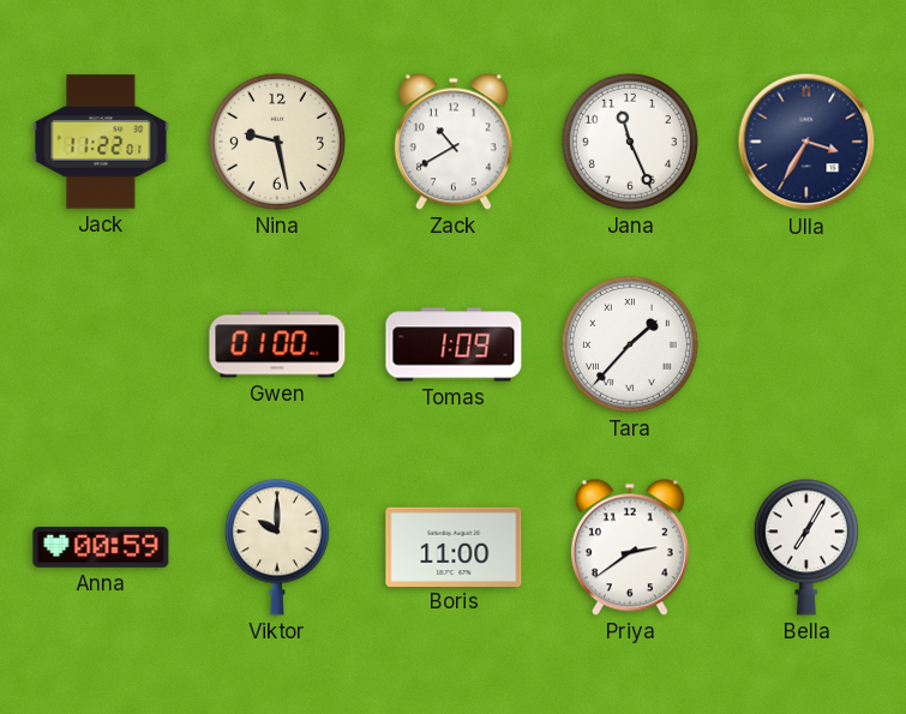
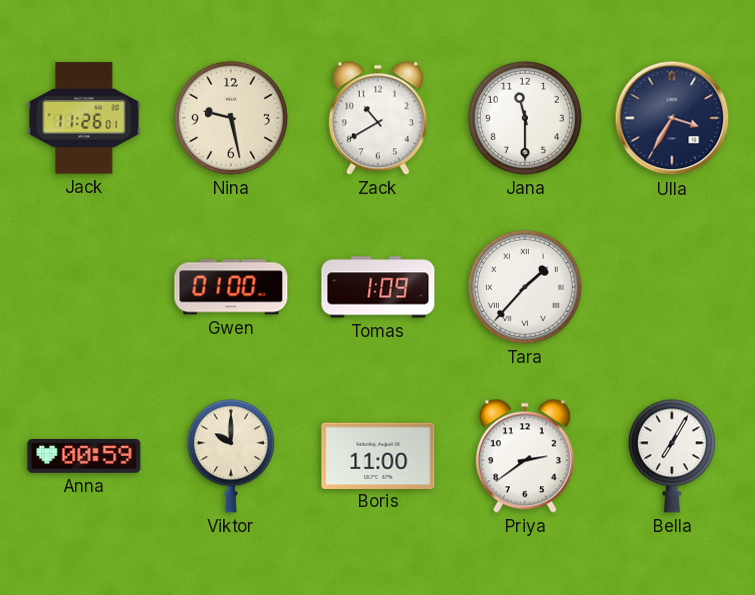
Jack: 11:22 -> 11:26
Jana: 11:26 -> 11:30
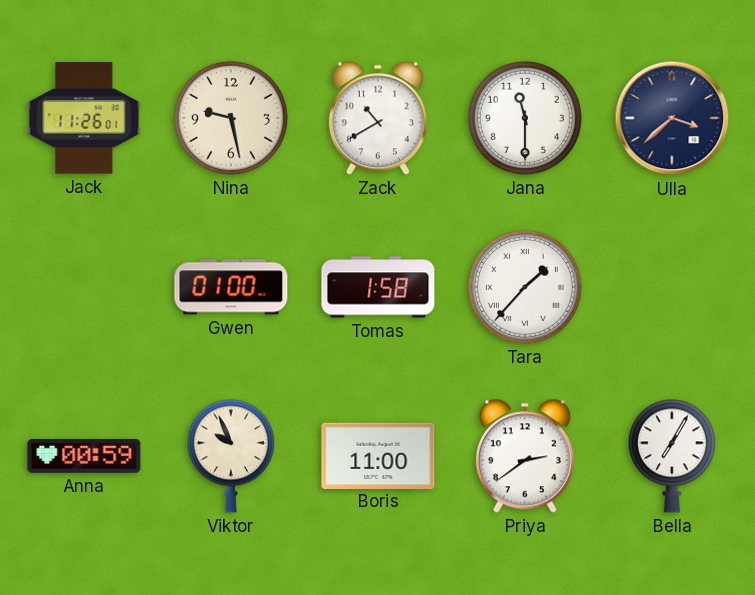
Ulla: 3:35 -> 3:38
Tomas: 1:09 -> 1:58
Viktor: 10:00 -> 9:56
